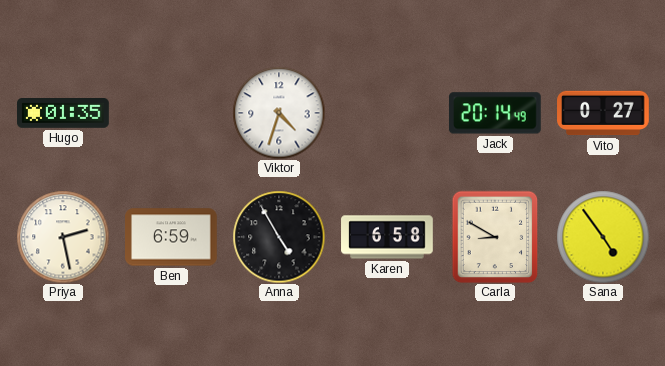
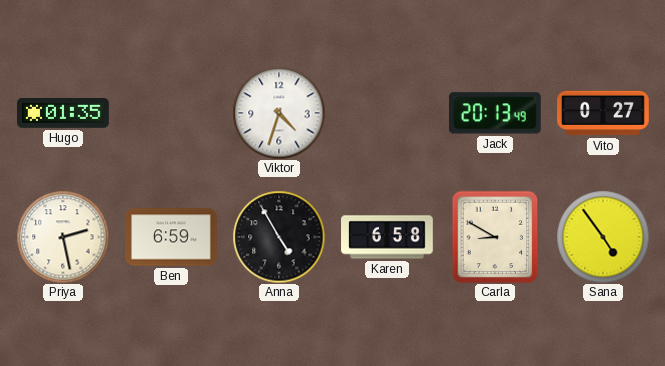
Jack: 20:14 -> 20:13
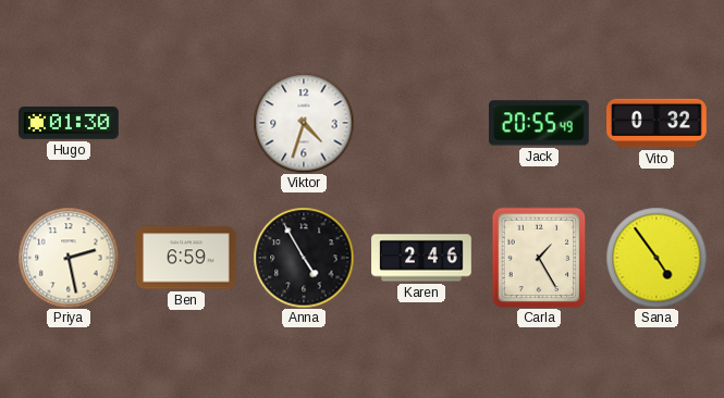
Hugo: 01:35 -> 01:30
Jack: 20:13 -> 20:55
Vito: 0:27 -> 0:32
Karen: 6:58 -> 2:46
Carla: 8:50 -> 1:25
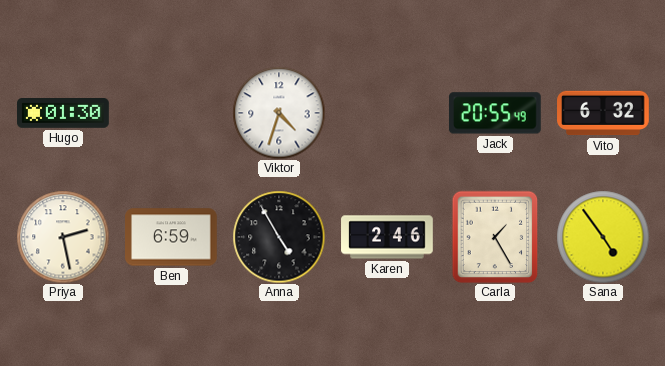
Vito: 0:32 -> 6:32
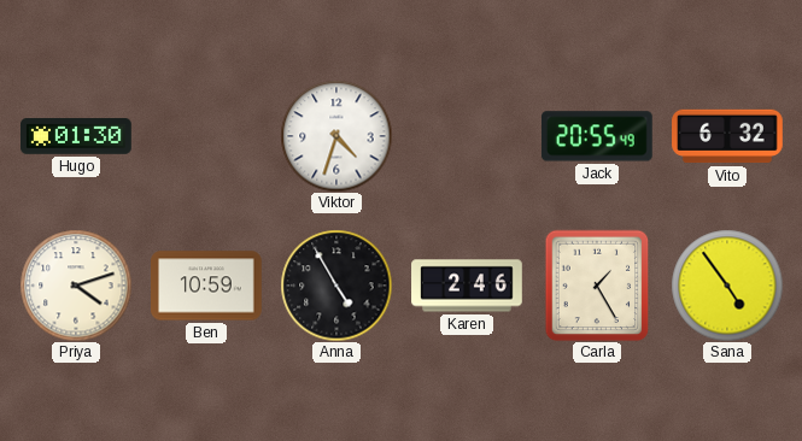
Priya: 2:28 -> 4:12
Ben: 6:59 -> 10:59
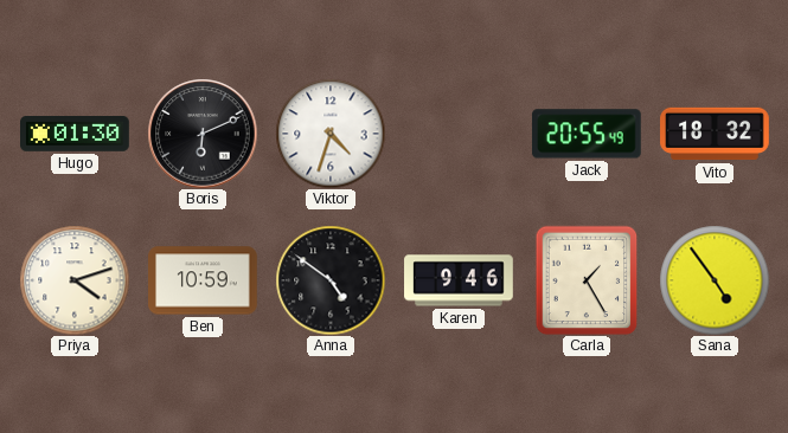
Boris: none -> 6:11
Vito: 6:32 -> 18:32
Anna: 4:55 -> 4:51
Karen: 2:46 -> 9:46
